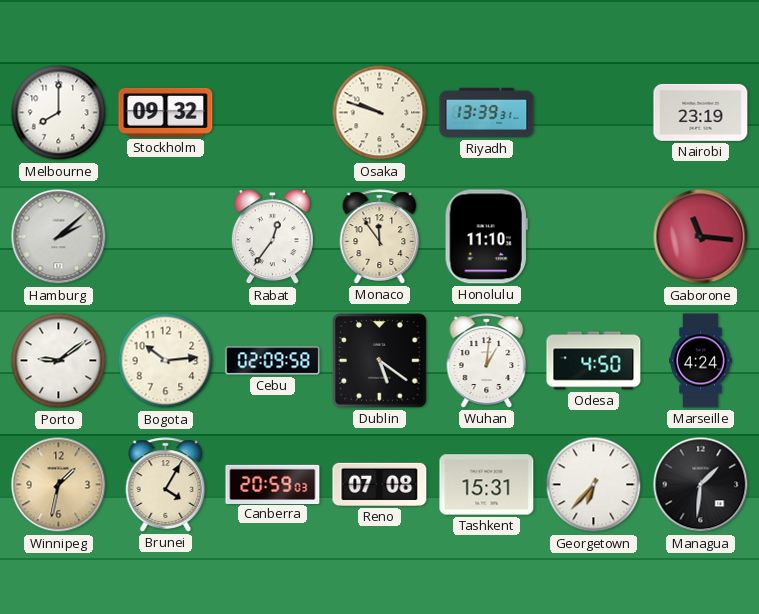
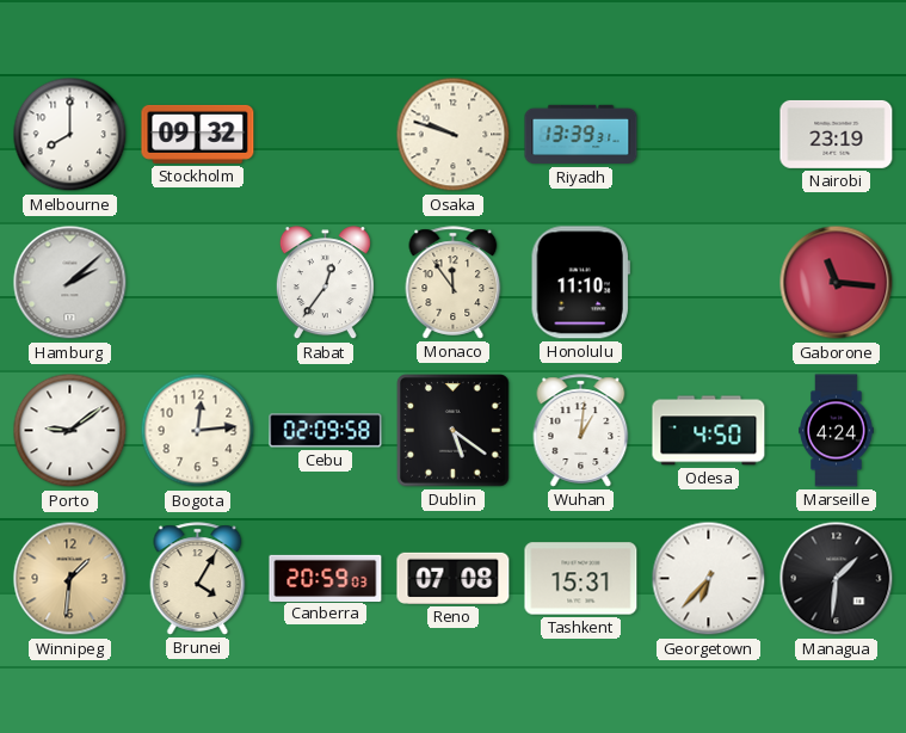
Bogota: 10:14 -> 12:14
Winnipeg: 1:32 -> 1:31
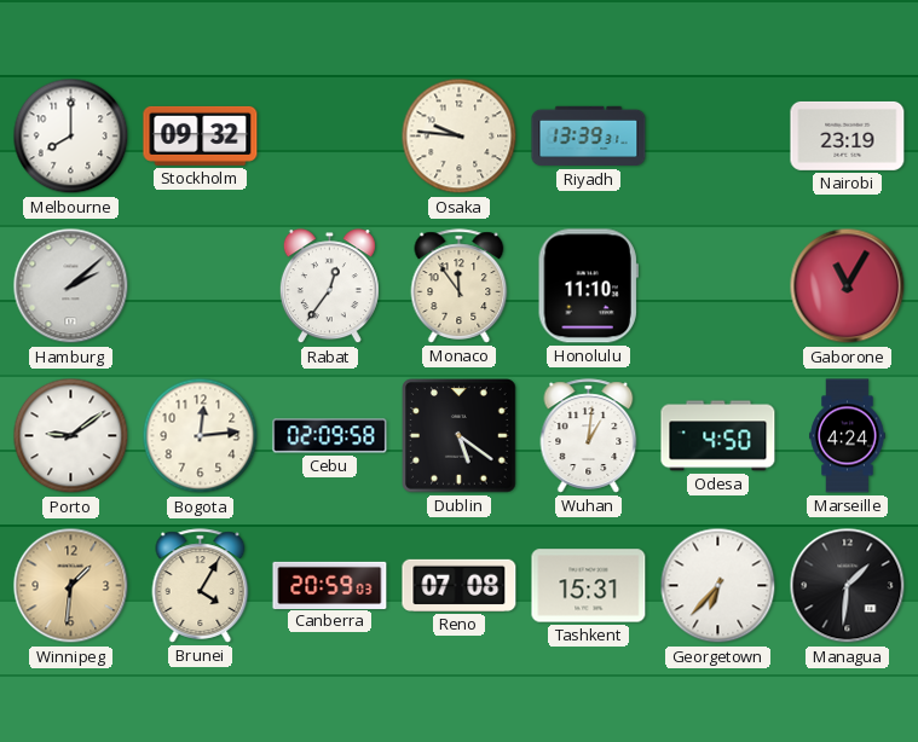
Osaka: 9:48 -> 9:46
Gaborone: 11:16 -> 11:05
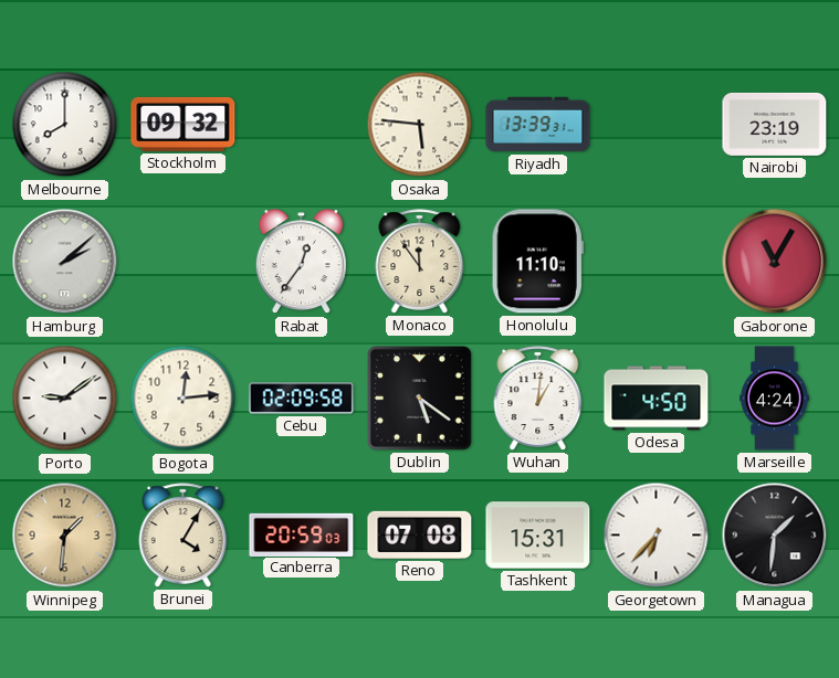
Osaka: 9:46 -> 5:46
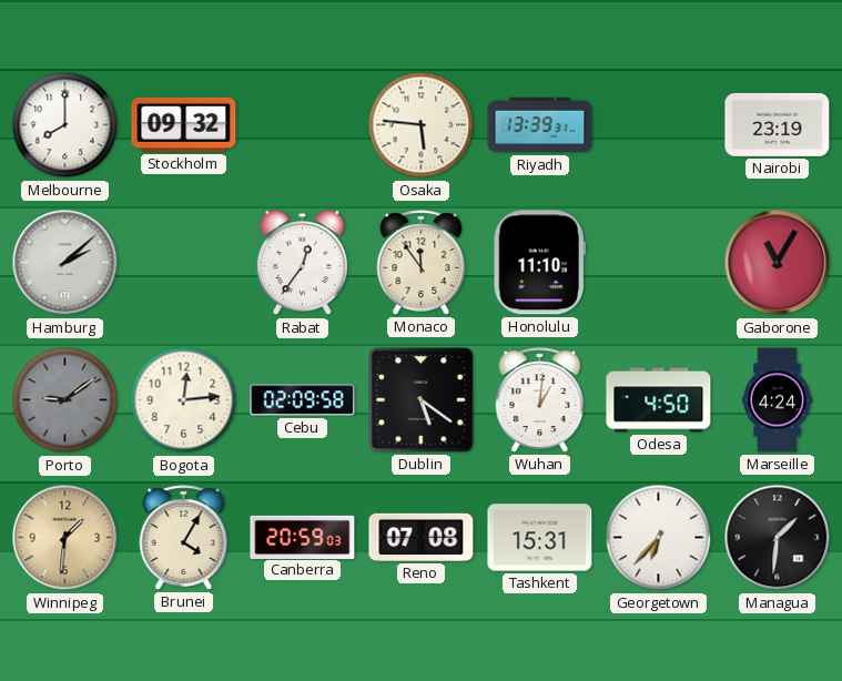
Porto dial: white -> grey
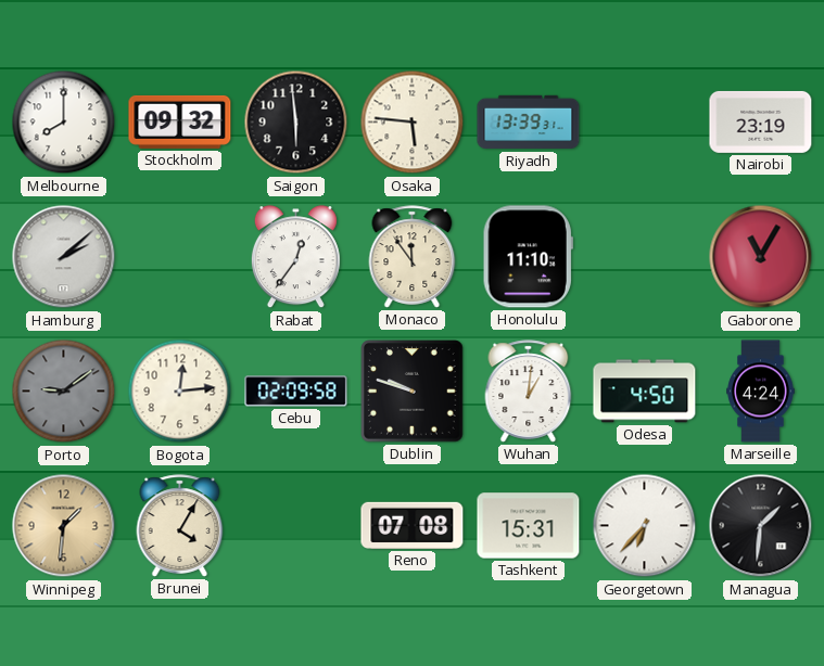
Saigon: none -> 5:59
Dublin: 5:21 -> 9:48
Canberra: 20:59 -> none
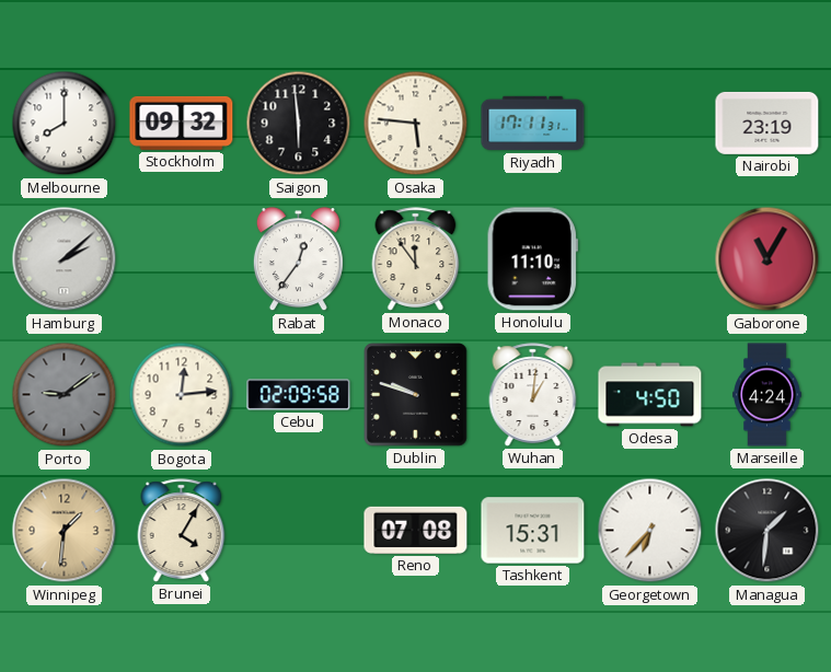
Riyadh: 13:39 -> 17:11
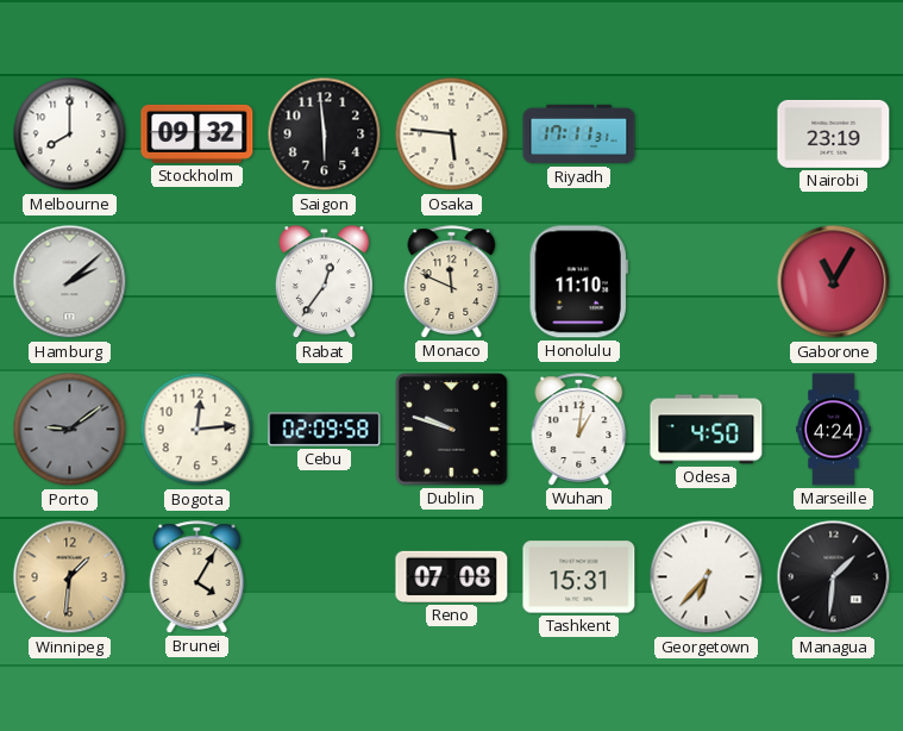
Monaco: 11:54 -> 11:49
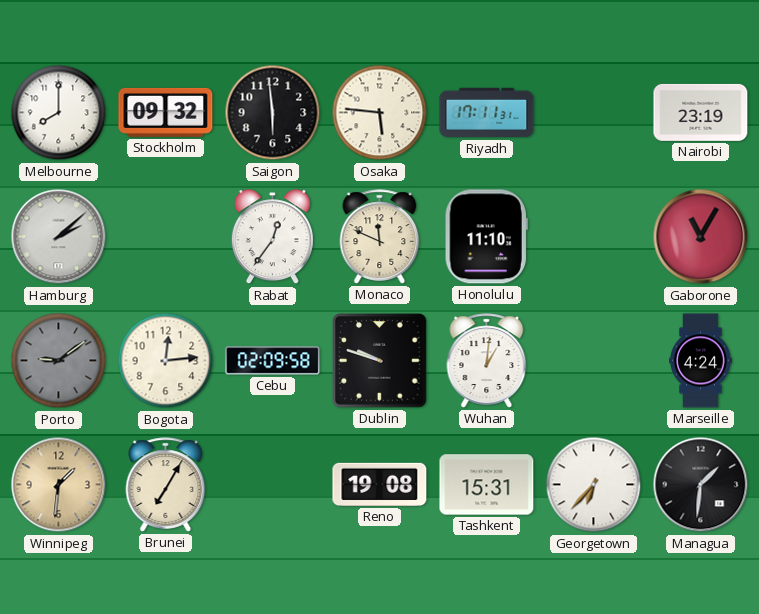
Odesa: 4:50 -> none
Brunei: 4:05 -> 7:05
Reno: 07:08 -> 19:08
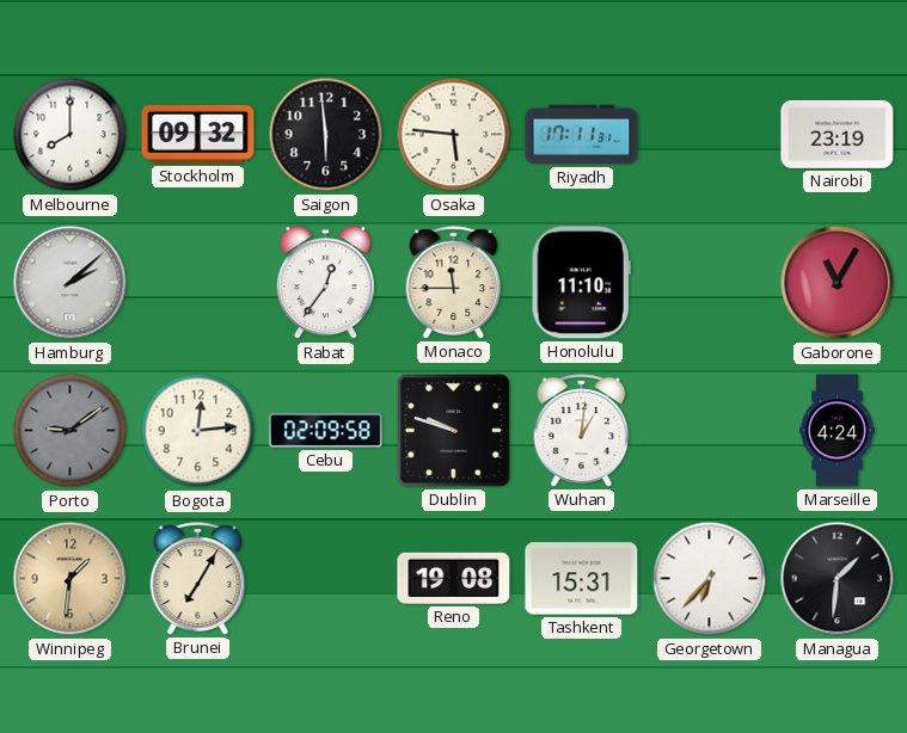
Monaco: 11:49 -> 11:45
